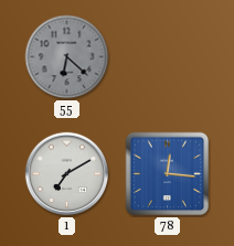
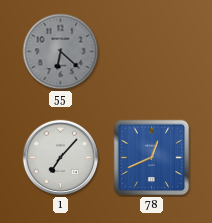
1: 7:10 -> 7:07
78: 12:16 -> 12:41
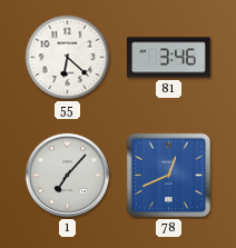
55 dial: grey -> white
81: none -> 3:46
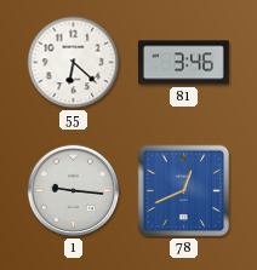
1: 7:07 -> 9:16
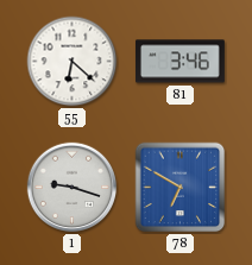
1: 9:16 -> 9:18
78: 12:41 -> 6:50
